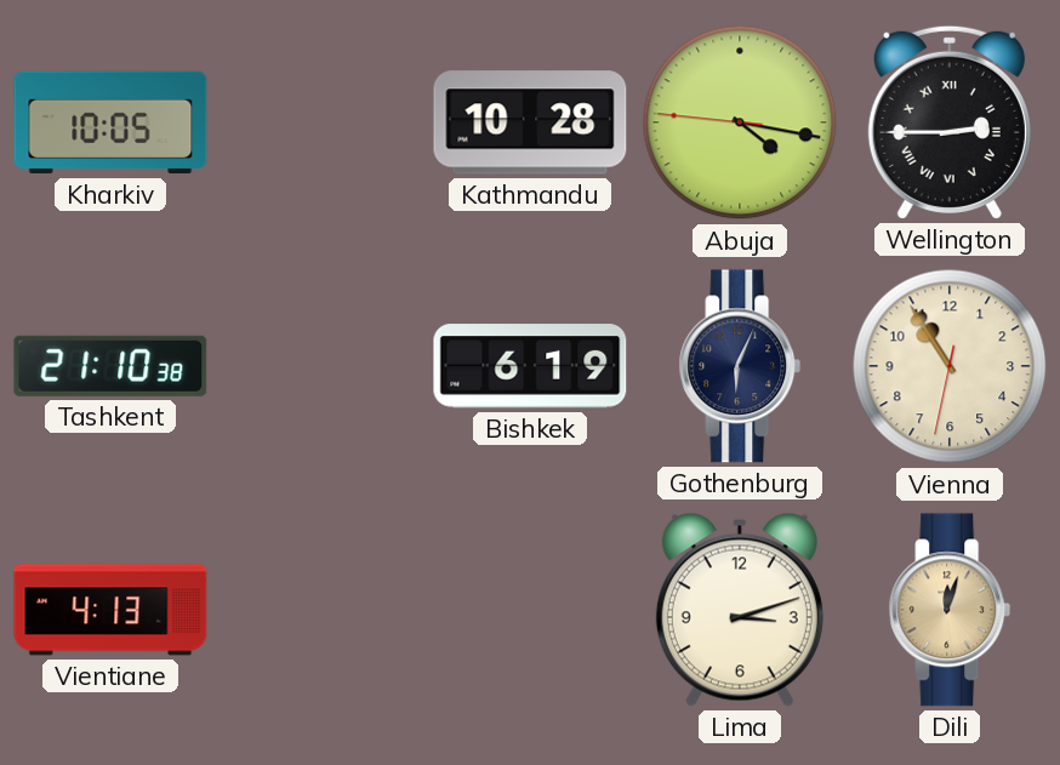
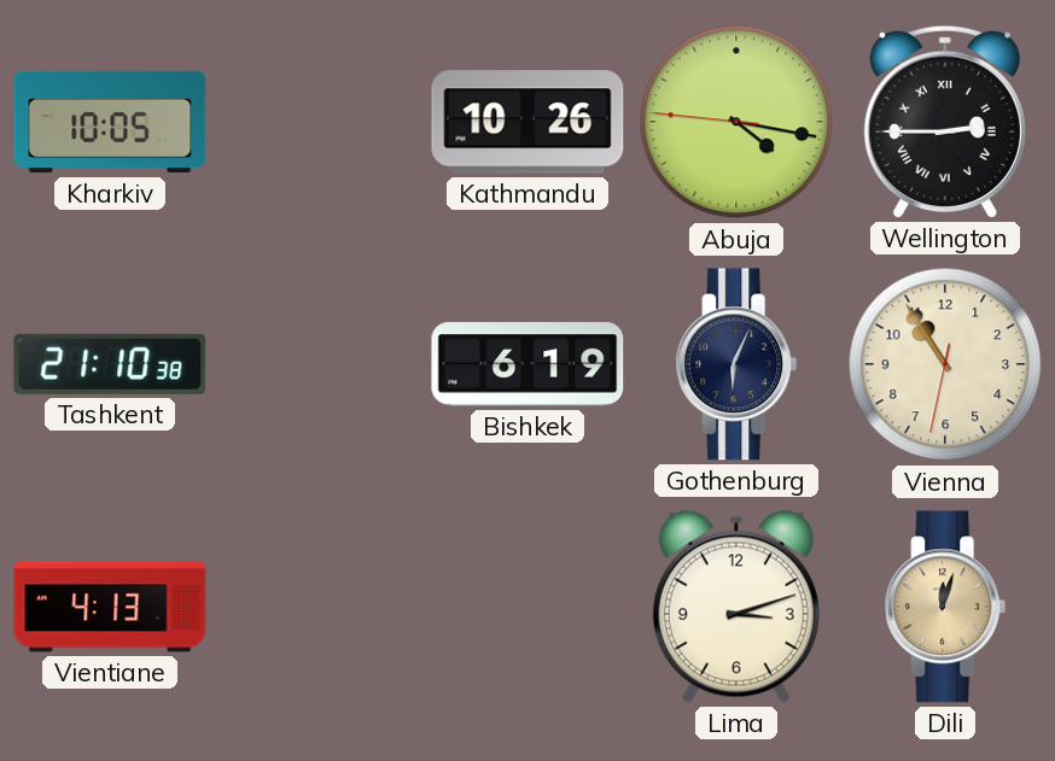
Kathmandu: 10:28 -> 10:26
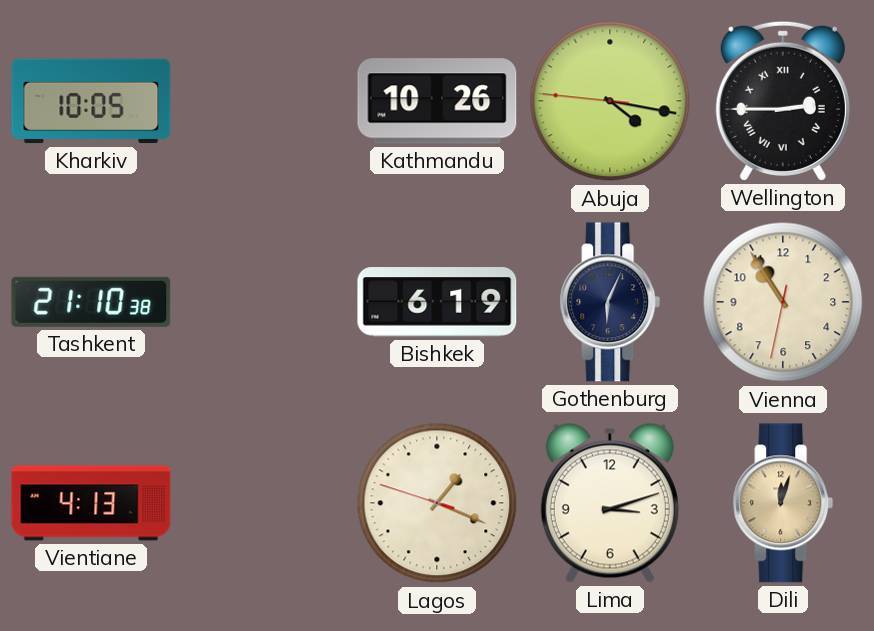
Lagos: none -> 1:18
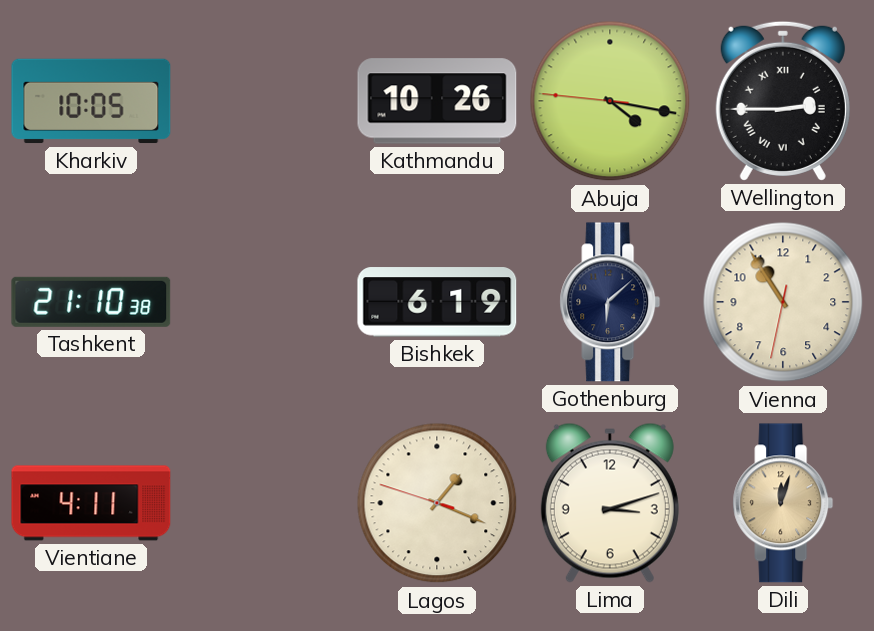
Gothenburg: 6:04 -> 6:08
Vientiane: 4:13 -> 4:11
